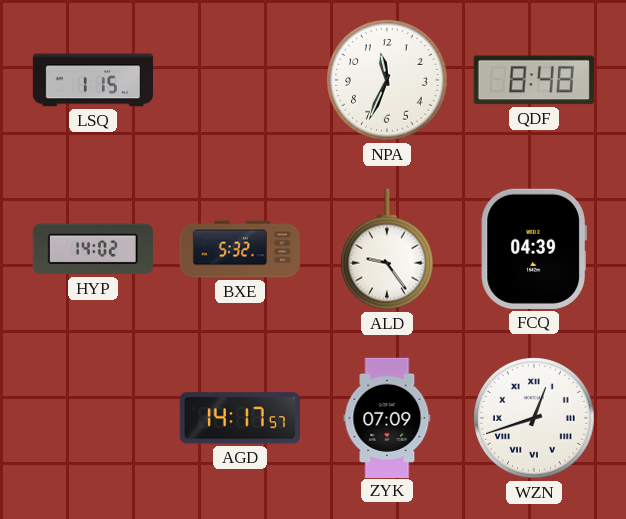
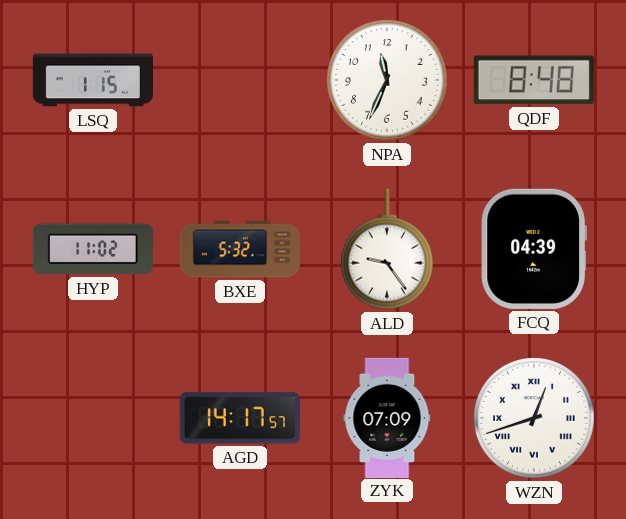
HYP: 14:02 -> 11:02
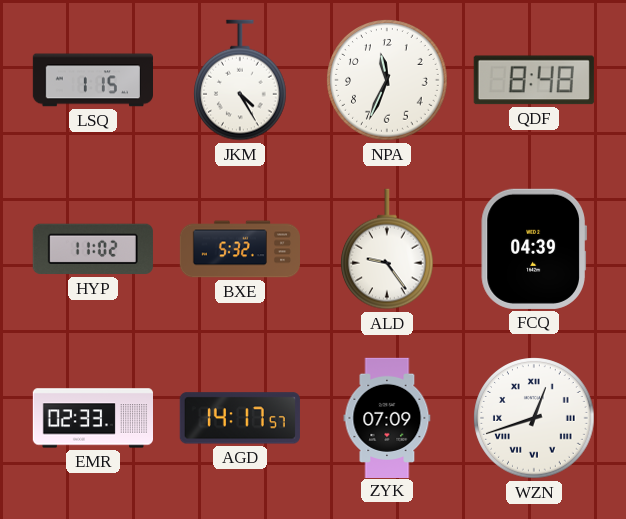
JKM: none -> 4:25
EMR: none -> 02:33
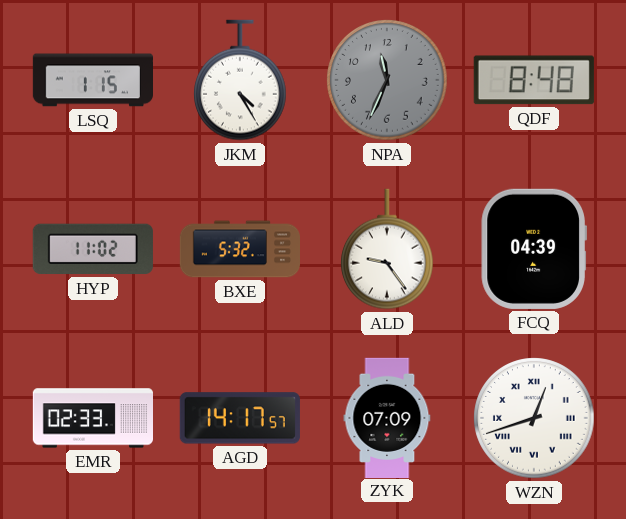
NPA dial: white -> grey
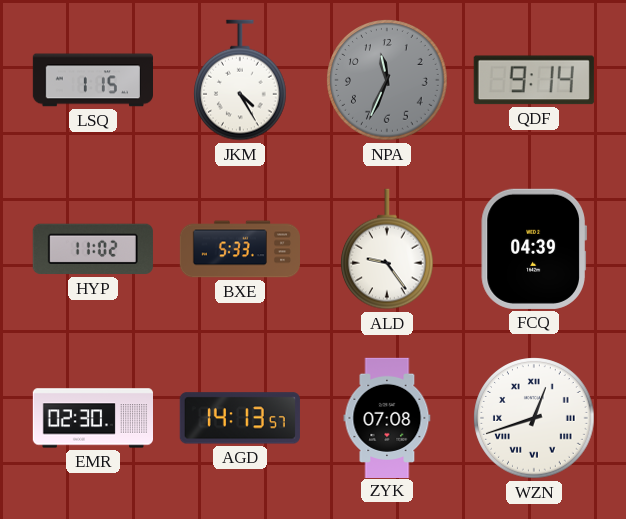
QDF: 8:48 -> 9:14
BXE: 5:32 -> 5:33
EMR: 02:33 -> 02:30
AGD: 14:17 -> 14:13
ZYK: 07:09 -> 07:08
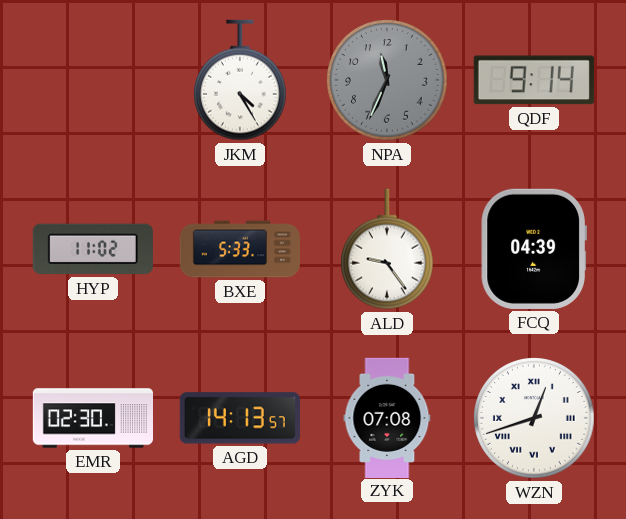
LSQ: 1:15 -> none
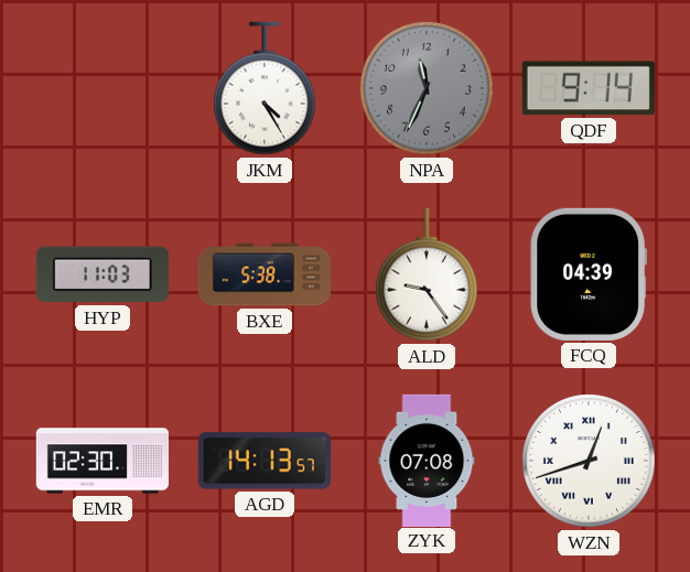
HYP: 11:02 -> 11:03
BXE: 5:33 -> 5:38
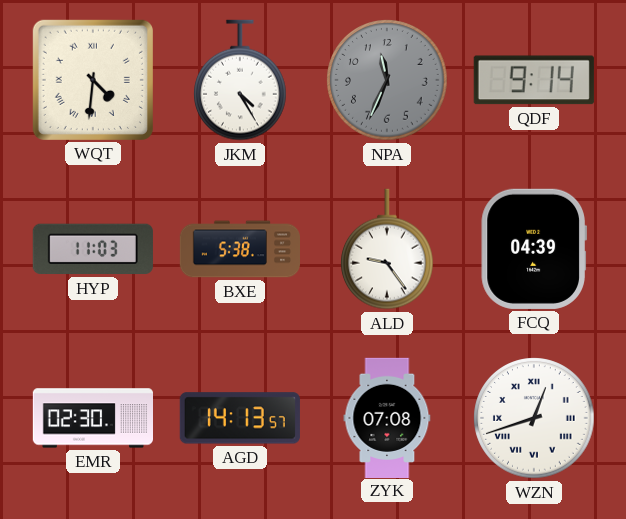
WQT: none -> 4:31
